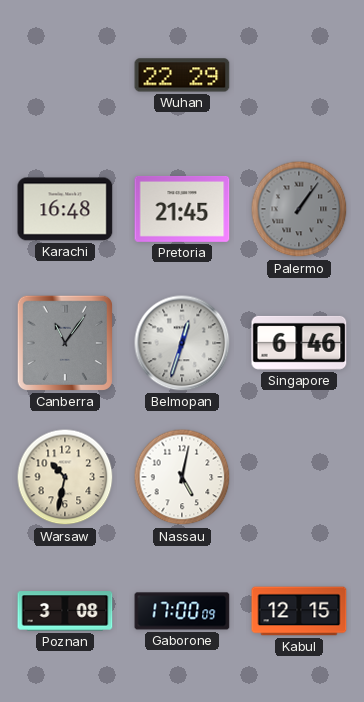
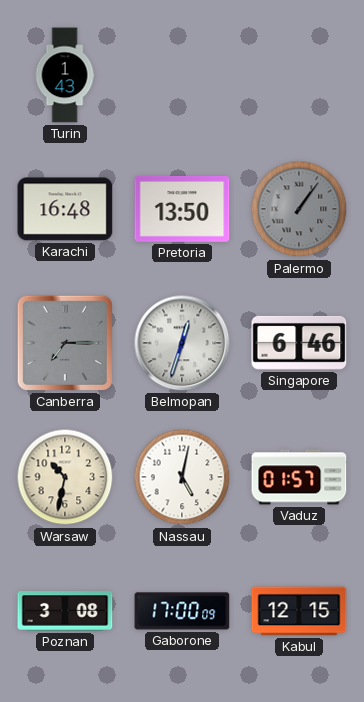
Turin: none -> 1:43
Wuhan: 22:29 -> none
Pretoria: 21:45 -> 13:50
Canberra: 11:06 -> 7:15
Vaduz: none -> 01:57
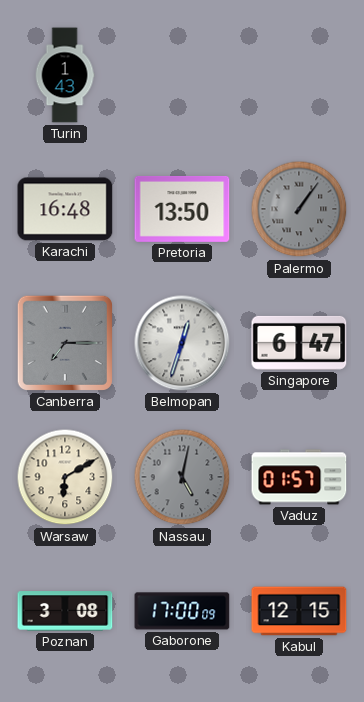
Singapore: 6:46 -> 6:47
Warsaw: 10:32 -> 6:10
Nassau dial: white -> grey
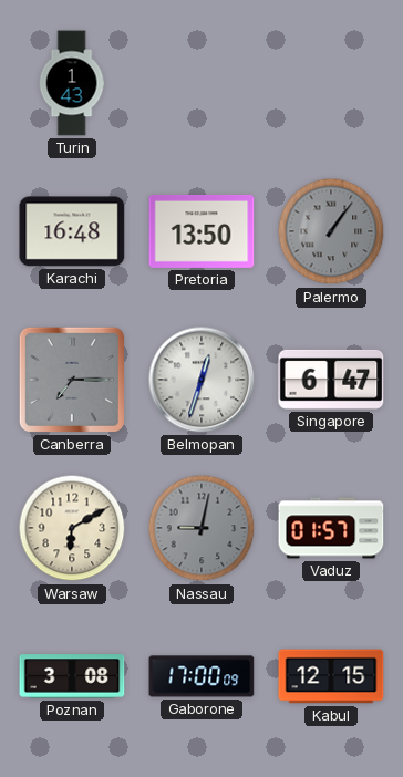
Nassau: 5:02 -> 9:02
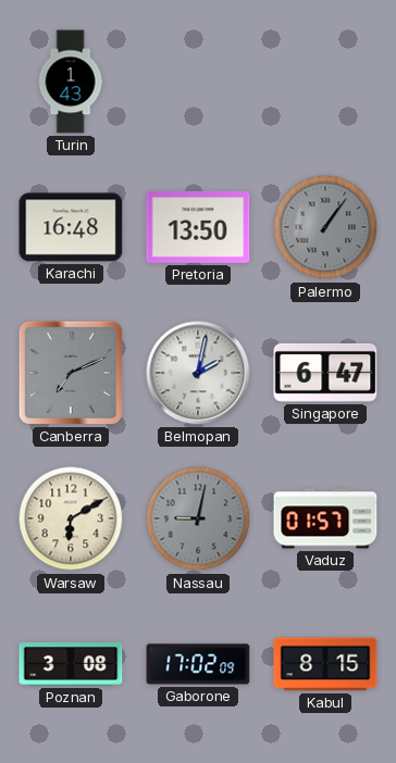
Canberra: 7:15 -> 7:11
Belmopan: 12:33 -> 2:02
Gaborone: 17:00 -> 17:02
Kabul: 12:15 -> 8:15
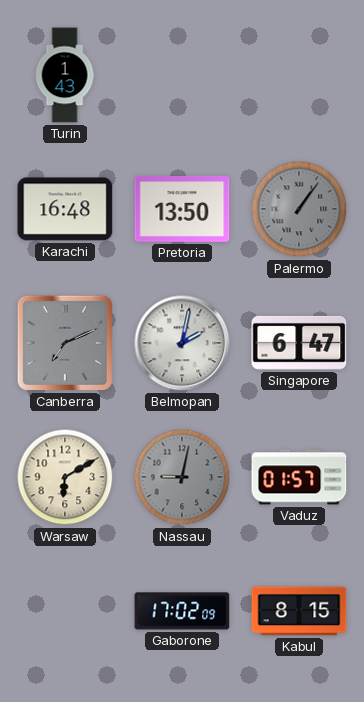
Poznan: 3:08 -> none
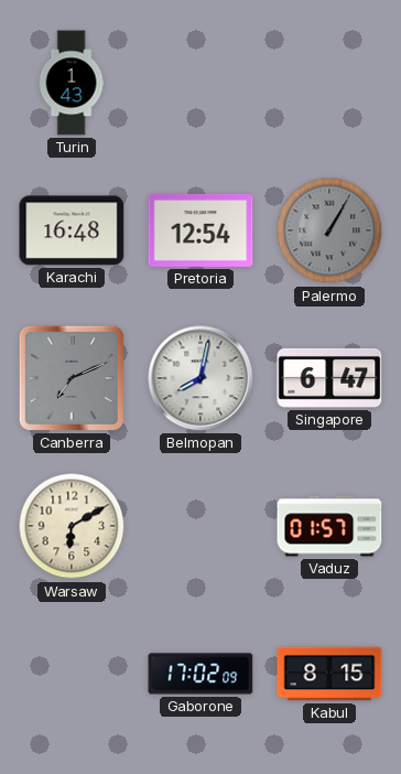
Pretoria: 13:50 -> 12:54
Palermo: 1:06 -> 1:05
Belmopan: 2:02 -> 8:02
Nassau: 9:02 -> none
